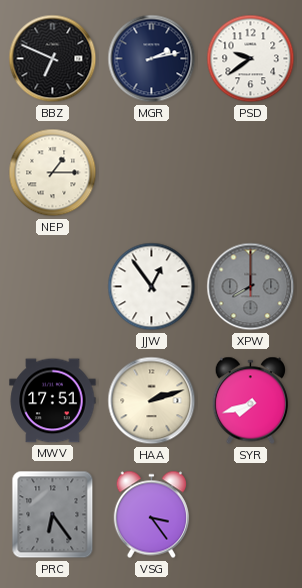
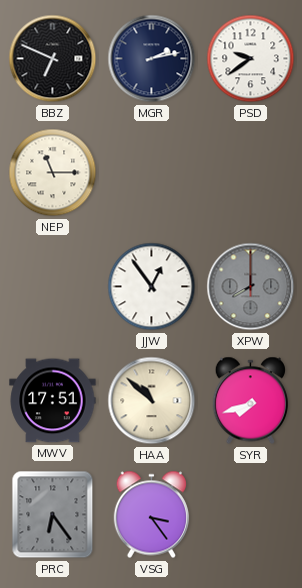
NEP: 1:15 -> 11:15
HAA: 2:12 -> 10:52
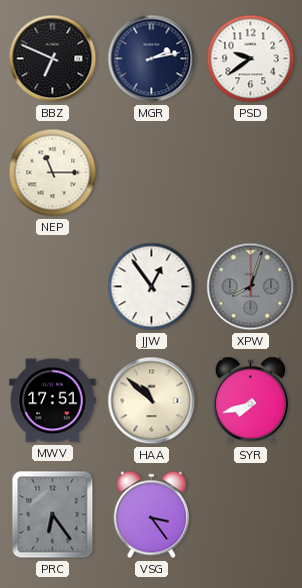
XPW: 8:00 -> 8:03
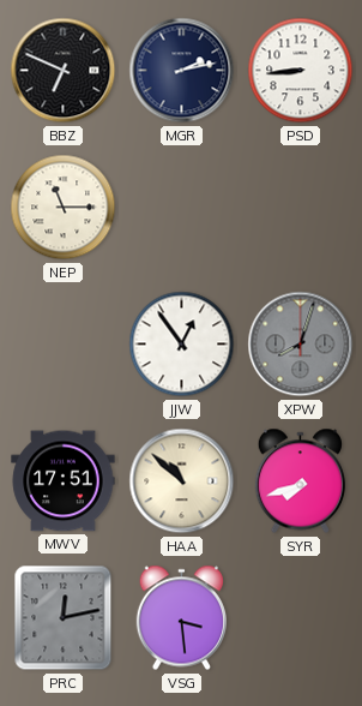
PSD: 9:39 -> 8:44
PRC: 6:24 -> 12:13
VSG: 3:24 -> 3:29
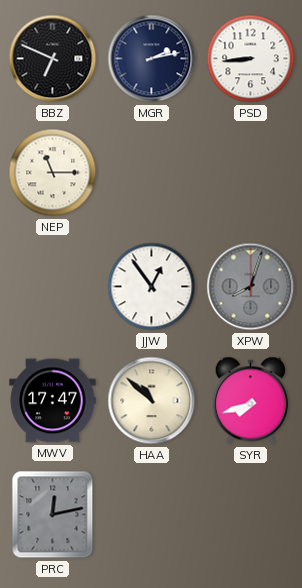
MWV: 17:51 -> 17:47
VSG: 3:29 -> none
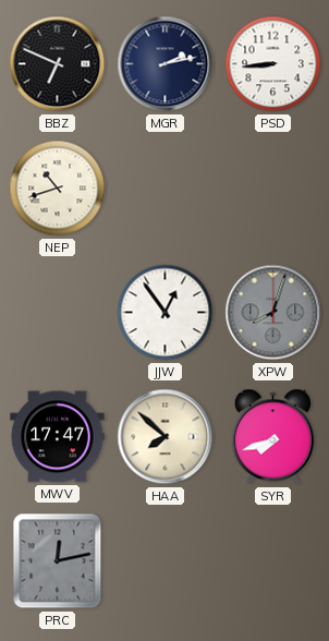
NEP: 11:15 -> 10:42
HAA: 10:52 -> 7:52
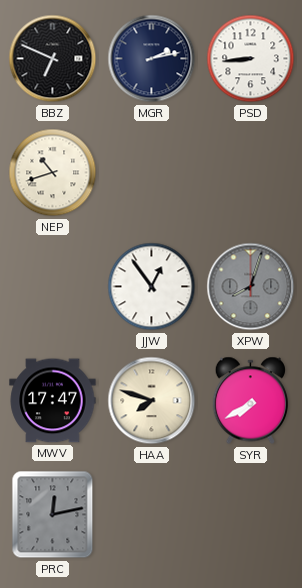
HAA: 7:52 -> 7:48
SYR: 7:42 -> 7:40
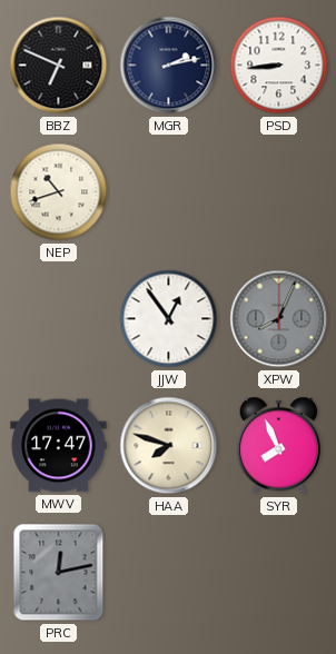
XPW: 8:03 -> 8:04
SYR: 7:40 -> 7:56
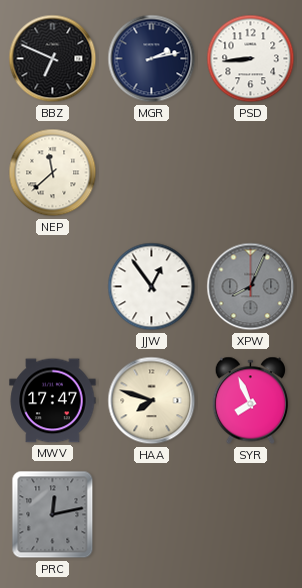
NEP: 10:42 -> 11:38
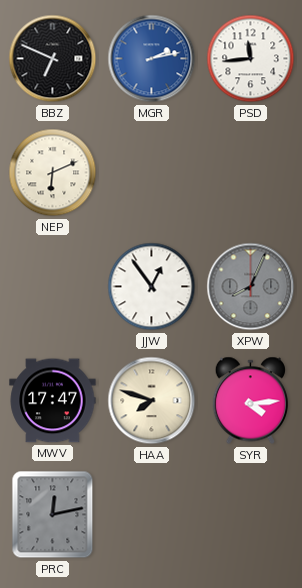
MGR dial: navy -> blue
PSD: 8:44 -> 11:44
NEP: 11:38 -> 6:11
SYR: 7:56 -> 4:14
